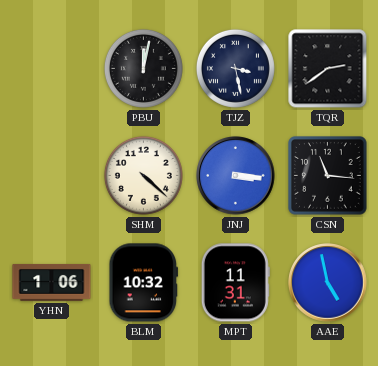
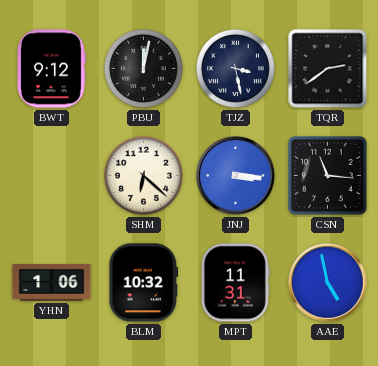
BWT: none -> 9:12
SHM: 4:22 -> 6:22
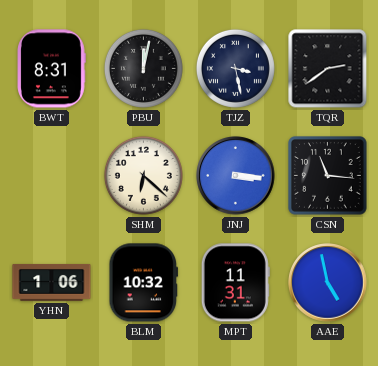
BWT: 9:12 -> 8:31
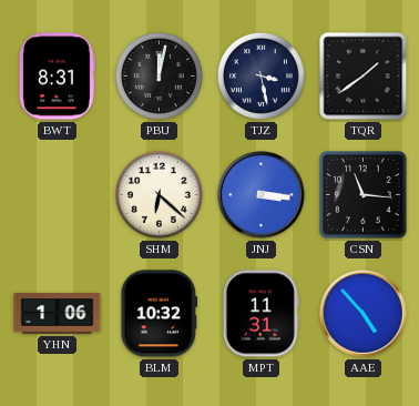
TQR: 2:39 -> 1:39
AAE: 4:58 -> 4:53
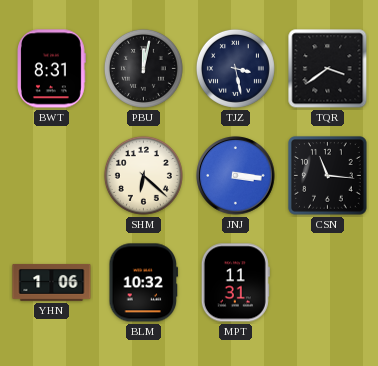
TQR: 1:39 -> 3:39
AAE: 4:53 -> none
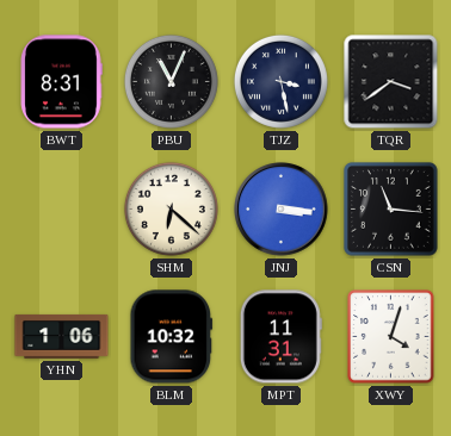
PBU: 12:02 -> 11:04
XWY: none -> 4:03
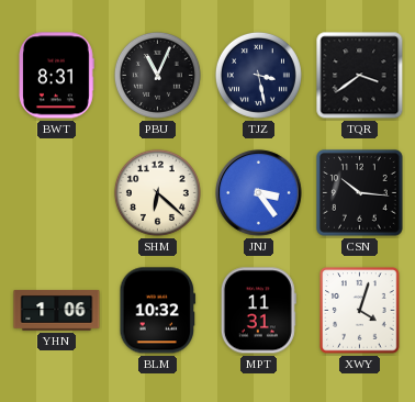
JNJ: 3:16 -> 3:24
CSN: 11:16 -> 10:16
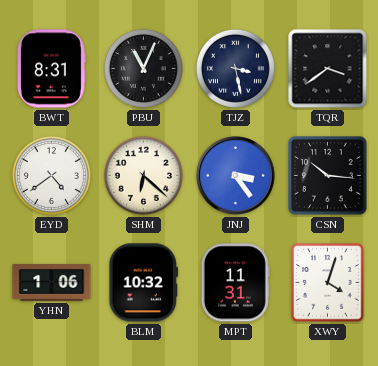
EYD: none -> 4:39
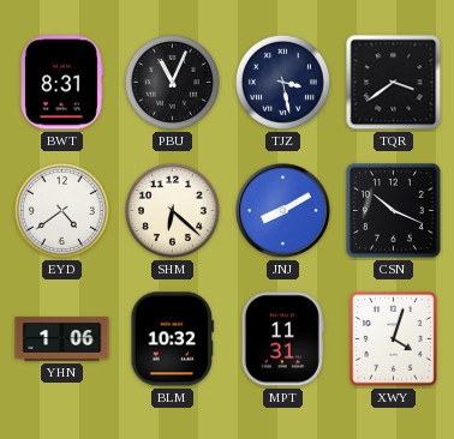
JNJ: 3:24 -> 8:10
CSN: 10:16 -> 10:19
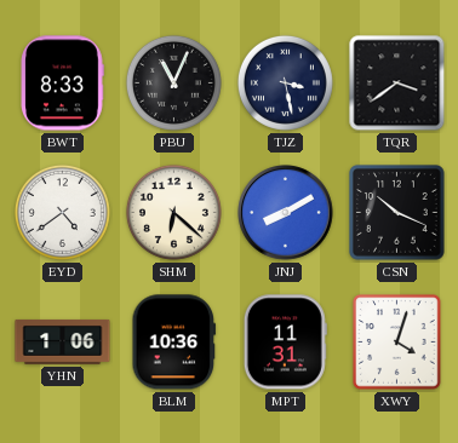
BWT: 8:31 -> 8:33
BLM: 10:32 -> 10:36
